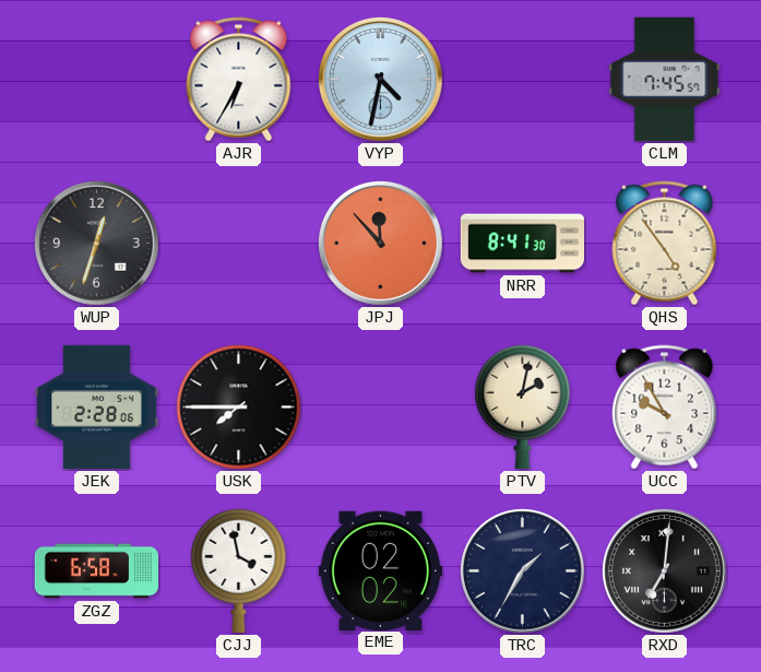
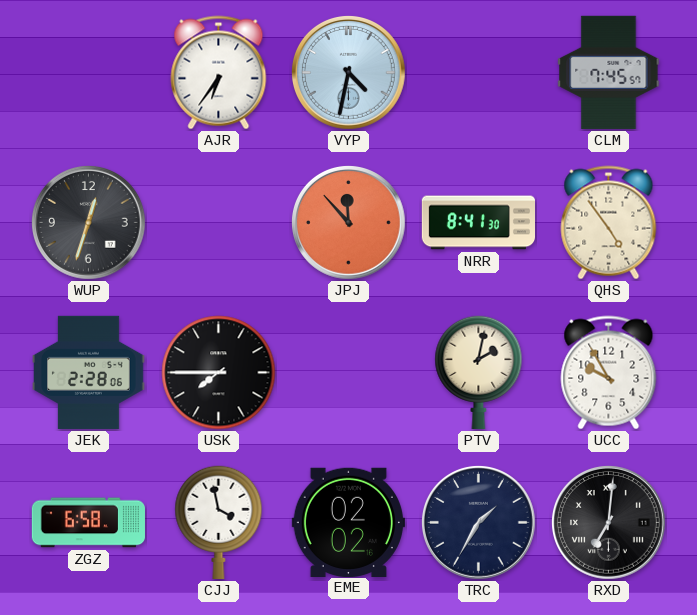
AJR: 6:35 -> 6:36
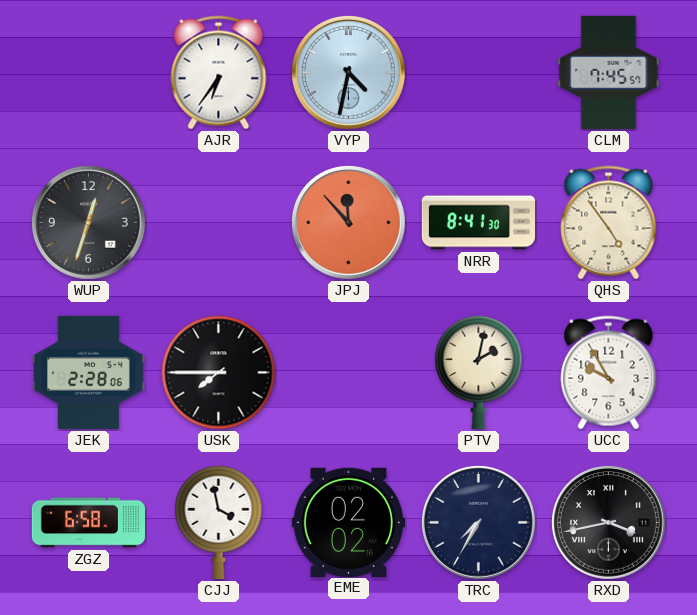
TRC: 1:35 -> 7:35
RXD: 7:01 -> 3:43
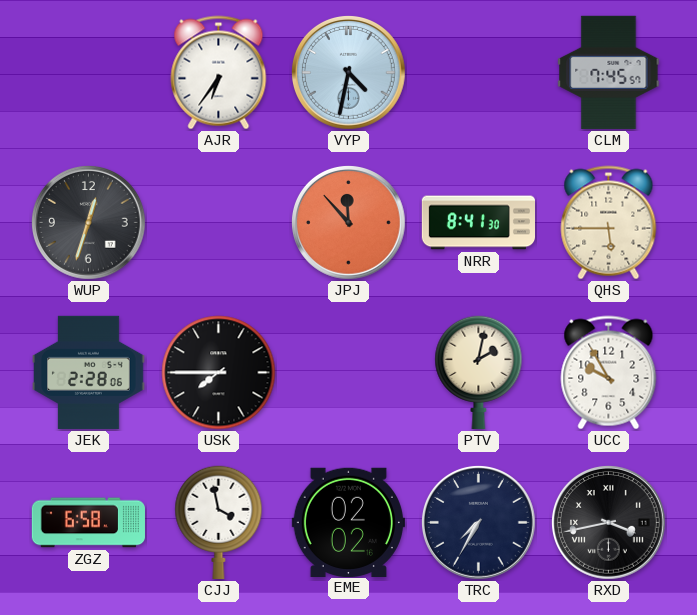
QHS: 4:54 -> 5:45
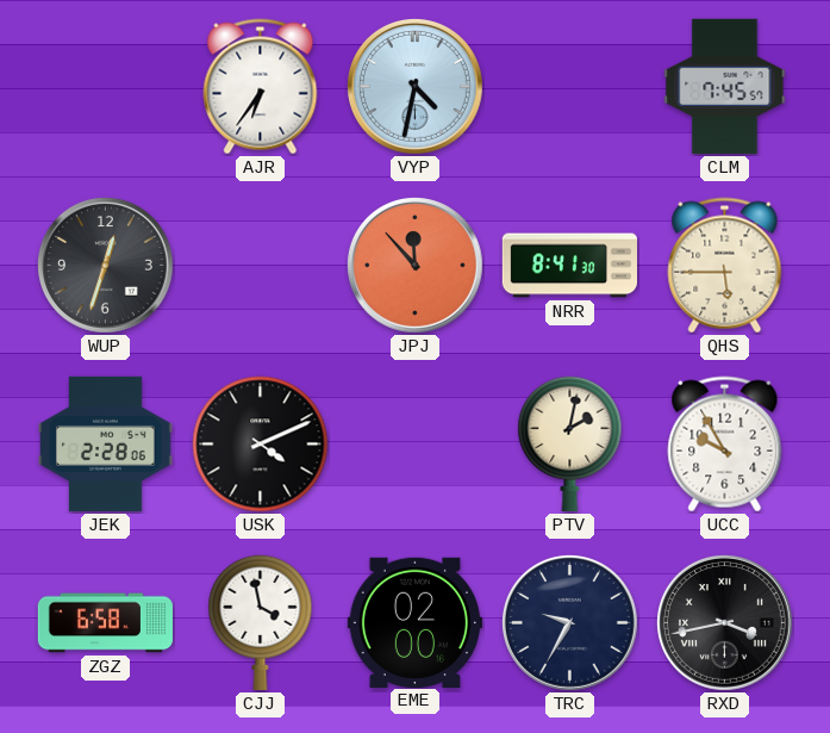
USK: 7:45 -> 4:11
EME: 02:02 -> 02:00
TRC: 7:35 -> 9:35
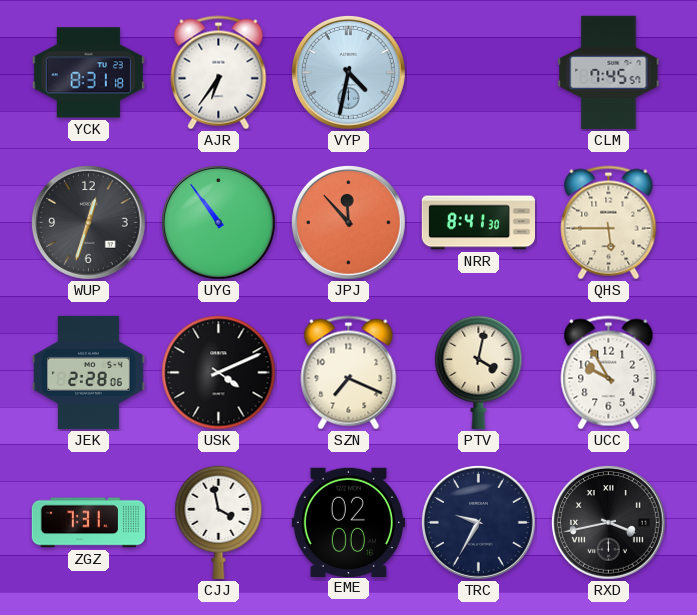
YCK: none -> 8:31
UYG: none -> 10:54
SZN: none -> 7:19
PTV: 2:02 -> 4:02
ZGZ: 6:58 -> 7:31
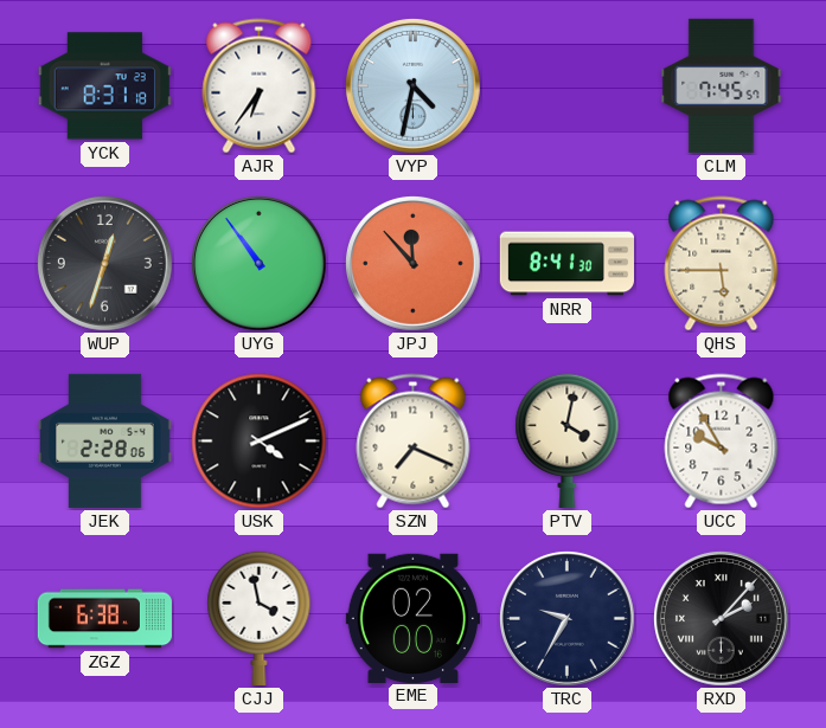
ZGZ: 7:31 -> 6:38
RXD: 3:43 -> 2:07
